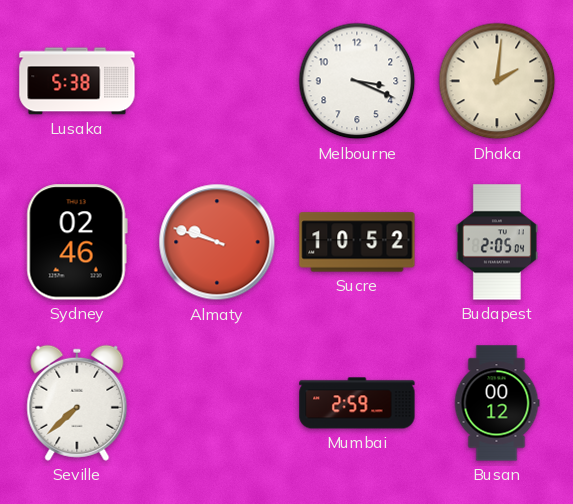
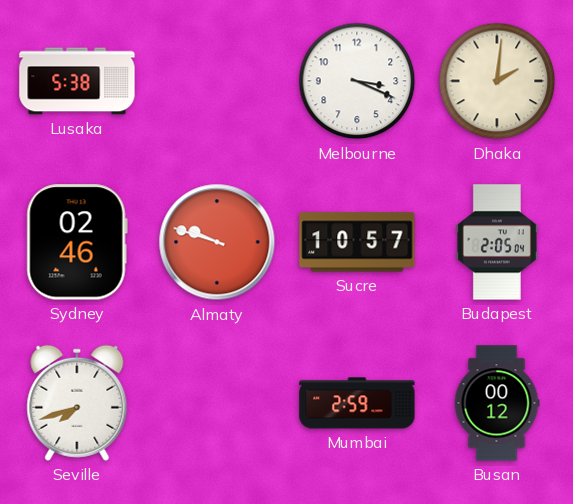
Sucre: 10:52 -> 10:57
Seville: 7:38 -> 7:42
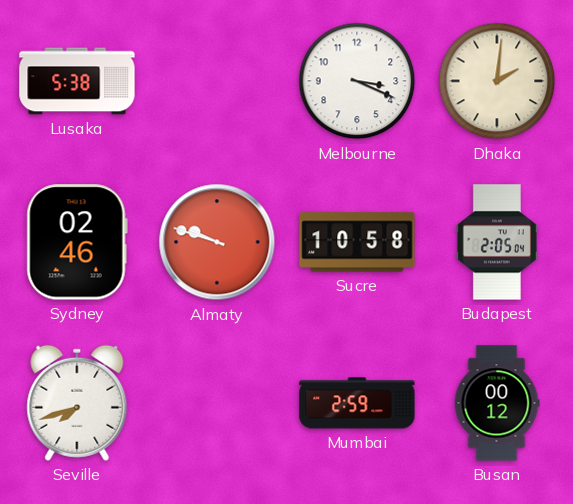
Sucre: 10:57 -> 10:58
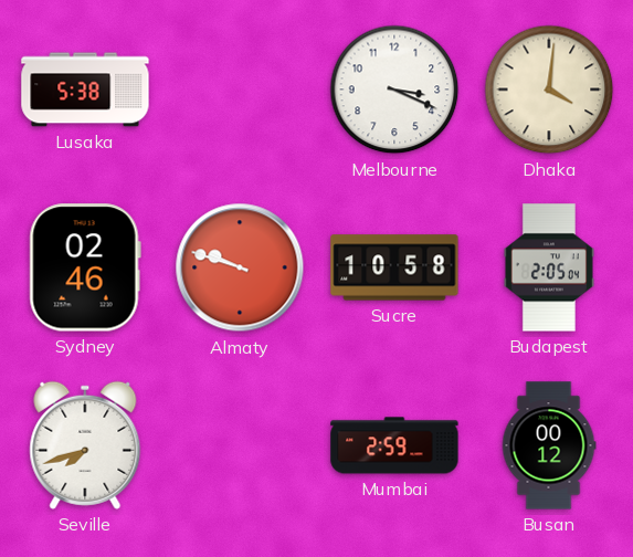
Dhaka: 2:01 -> 4:01
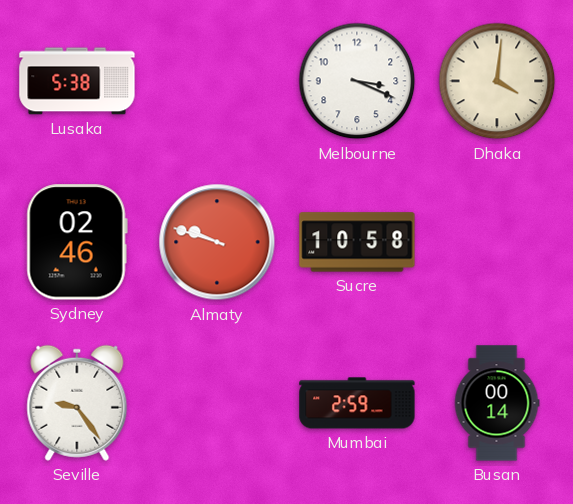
Budapest: 2:05 -> none
Seville: 7:42 -> 9:24
Busan: 00:12 -> 00:14
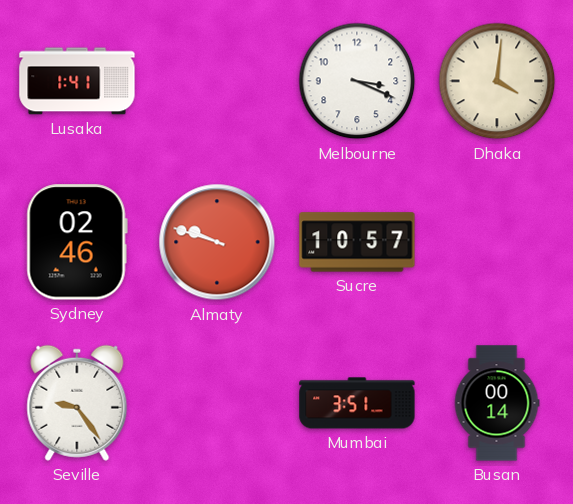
Lusaka: 5:38 -> 1:41
Sucre: 10:58 -> 10:57
Mumbai: 2:59 -> 3:51
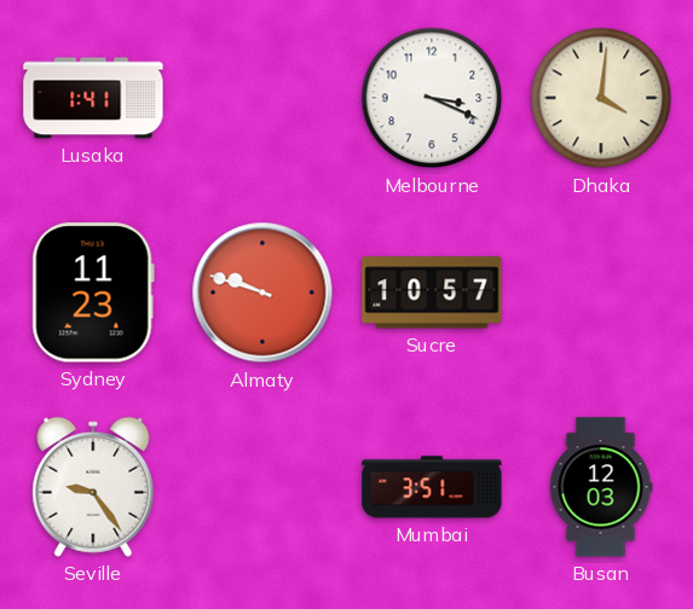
Sydney: 02:46 -> 11:23
Busan: 00:14 -> 12:03
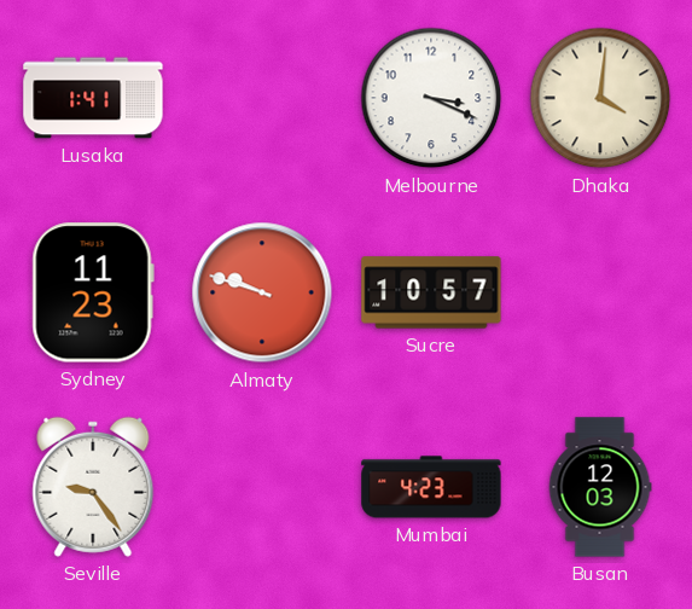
Mumbai: 3:51 -> 4:23
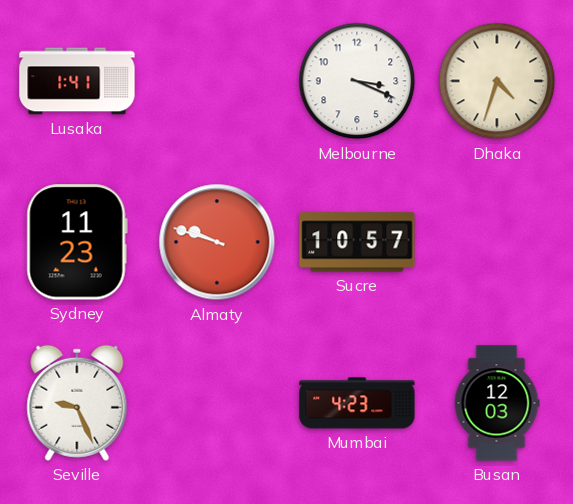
Dhaka: 4:01 -> 4:33
Seville: 9:24 -> 9:26
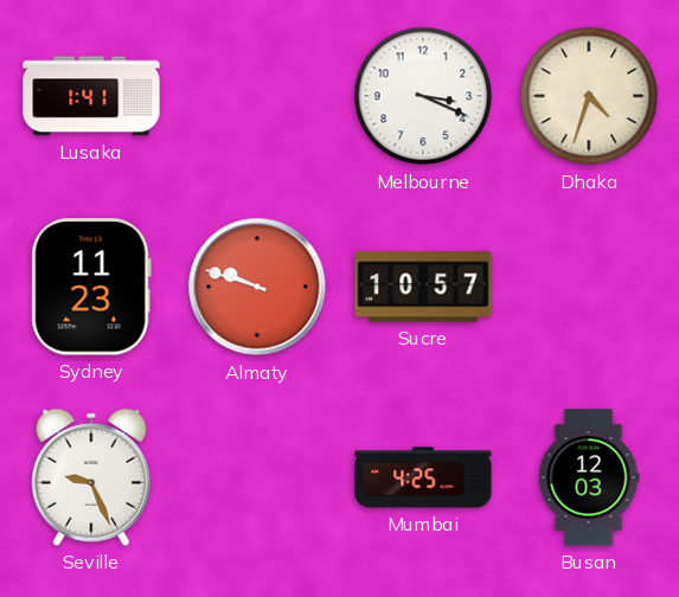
Mumbai: 4:23 -> 4:25
